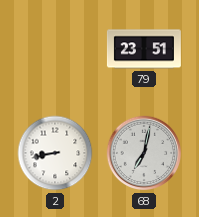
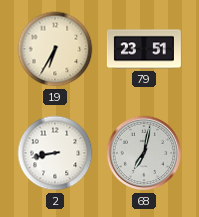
19: none -> 6:35
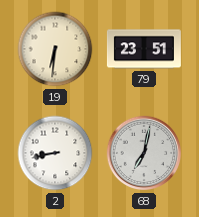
19: 6:35 -> 6:31
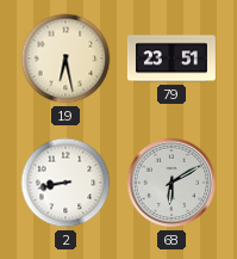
19: 6:31 -> 6:28
68: 7:02 -> 6:10
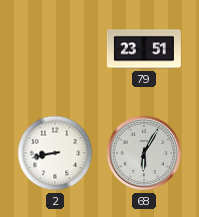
19: 6:28 -> none
68: 6:10 -> 6:05
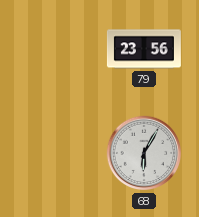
79: 23:51 -> 23:56
2: 8:43 -> none
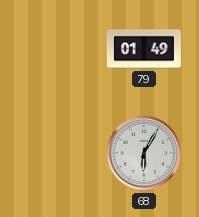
79: 23:56 -> 01:49
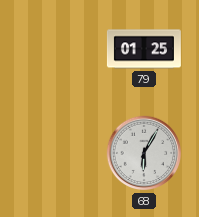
79: 01:49 -> 01:25
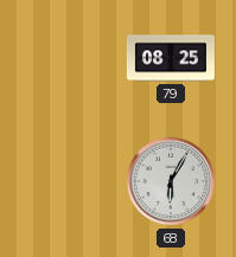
79: 01:25 -> 08:25
